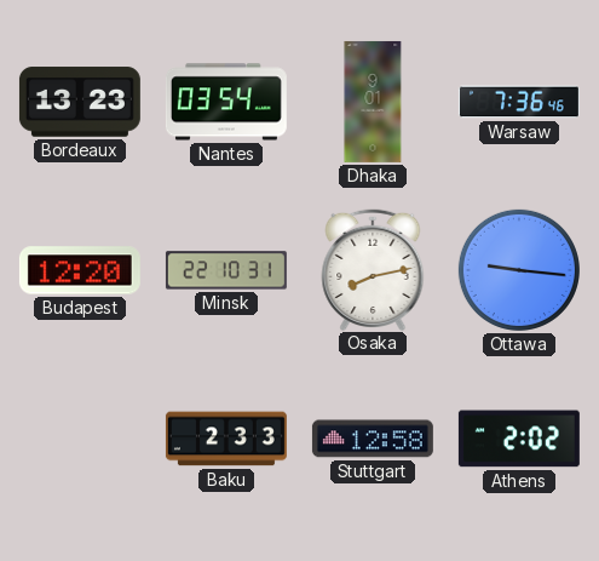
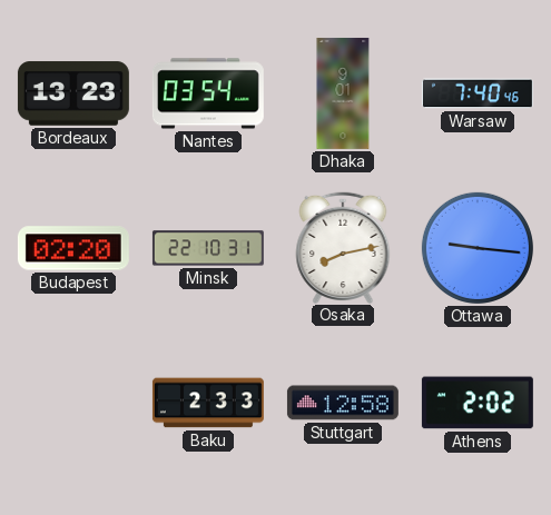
Warsaw: 7:36 -> 7:40
Budapest: 12:20 -> 02:20
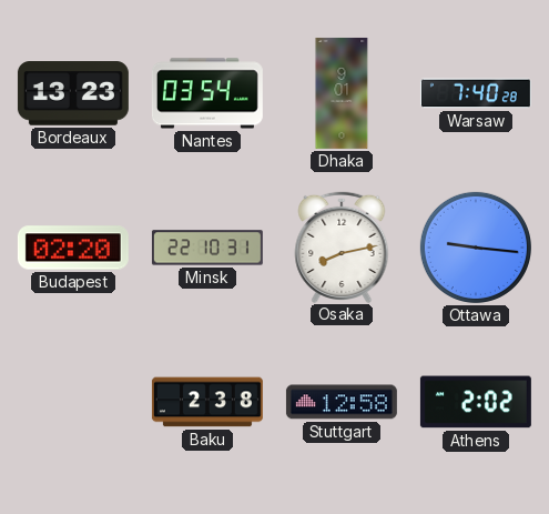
Warsaw: 7:40:46 -> 7:40:28
Baku: 2:33 -> 2:38
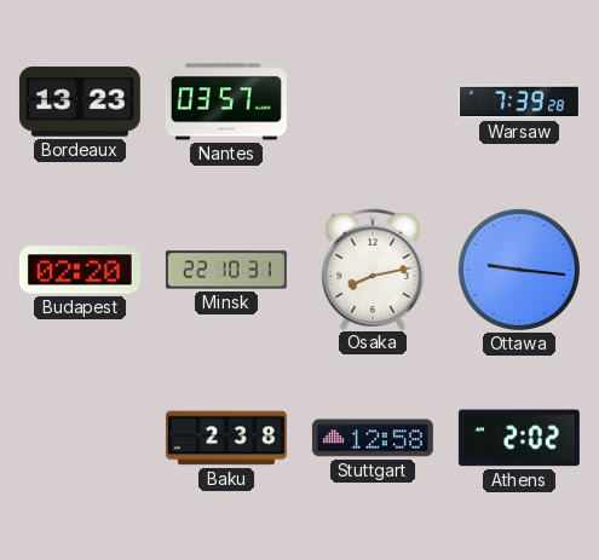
Nantes: 03:54 -> 03:57
Dhaka: 9:01 -> none
Warsaw: 7:40 -> 7:39
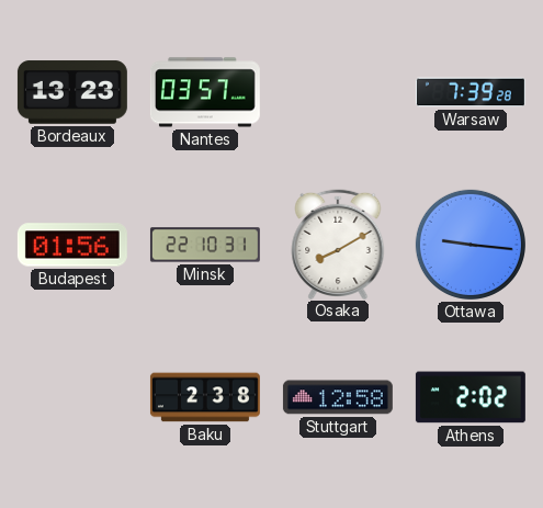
Budapest: 02:20 -> 01:56
Osaka: 8:13 -> 8:10
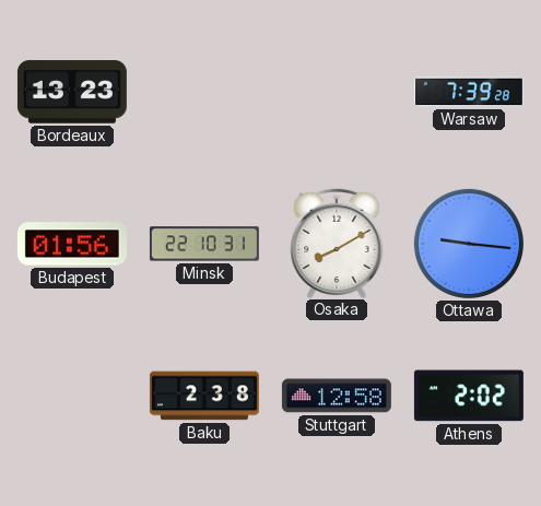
Nantes: 03:57 -> none
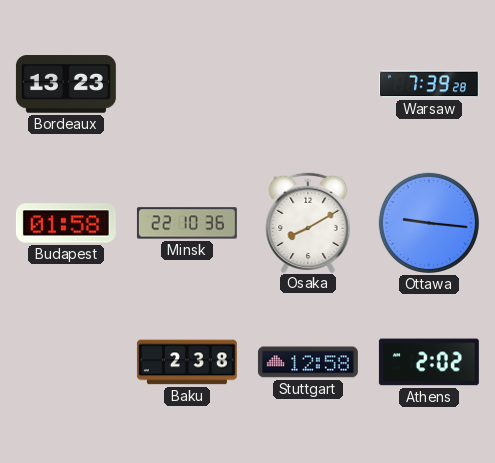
Budapest: 01:56 -> 01:58
Minsk: 22:10:31 -> 22:10:36
